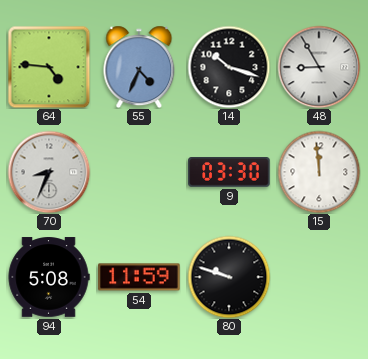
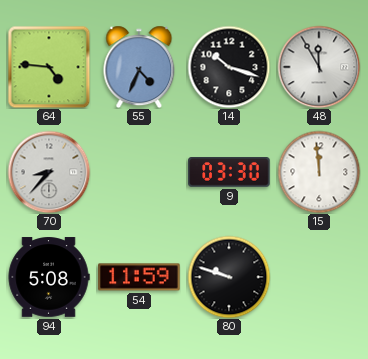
48: 8:55 -> 11:55
70: 8:34 -> 8:37
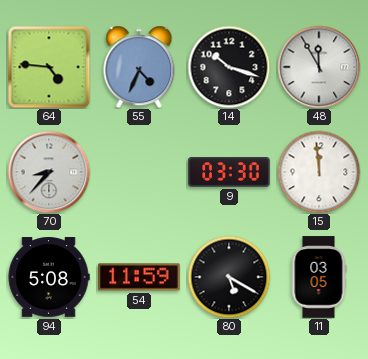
80: 9:48 -> 5:20
11: none -> 03:05
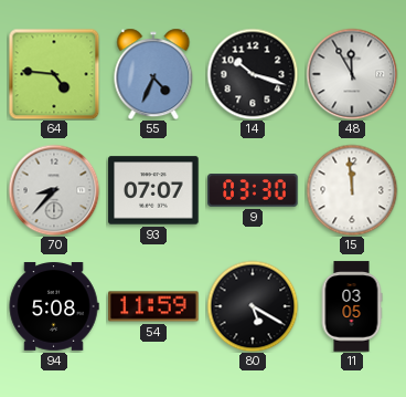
93: none -> 07:07
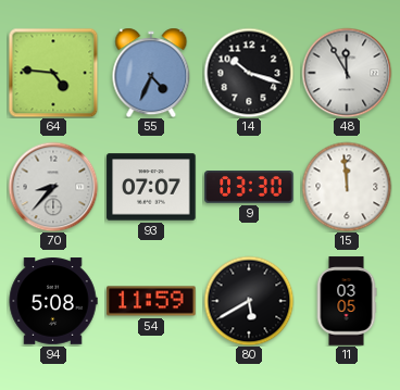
80: 5:20 -> 5:40
